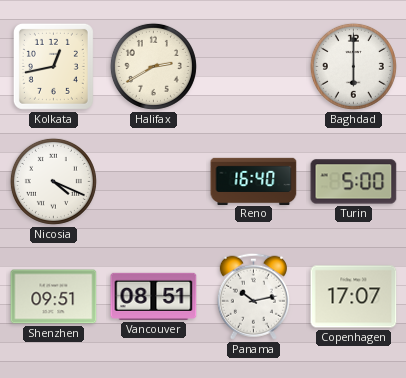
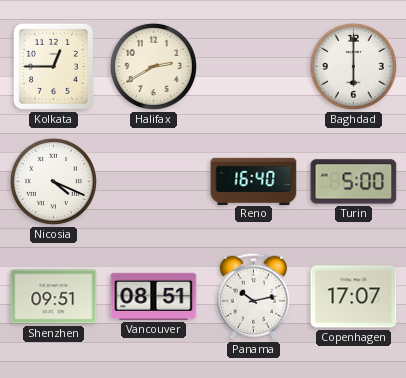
Kolkata: 12:43 -> 12:45
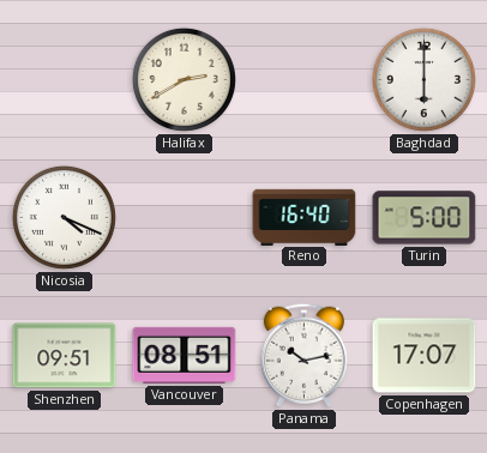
Kolkata: 12:45 -> none
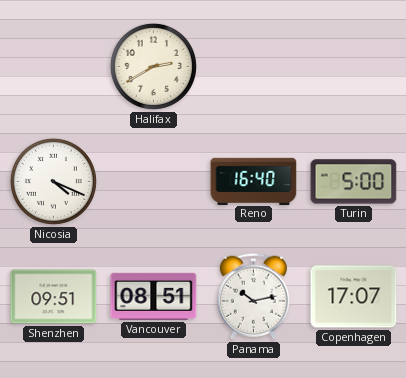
Baghdad: 6:00 -> none
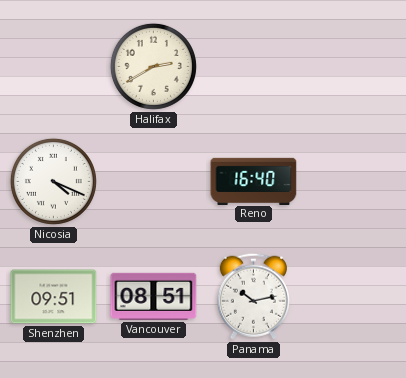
Turin: 5:00 -> none
Copenhagen: 17:07 -> none
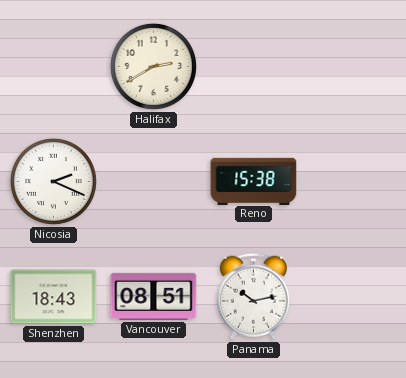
Nicosia: 4:19 -> 2:19
Reno: 16:40 -> 15:38
Shenzhen: 09:51 -> 18:43
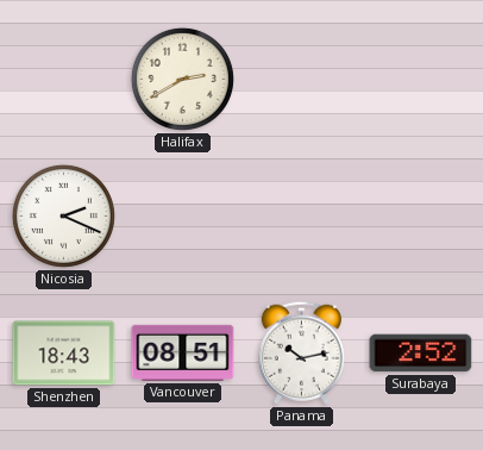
Reno: 15:38 -> none
Surabaya: none -> 2:52
